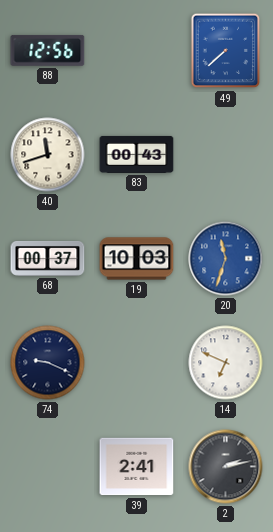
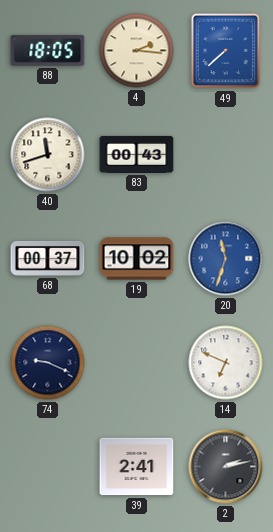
88: 12:56 -> 18:05
4: none -> 2:16
19: 10:03 -> 10:02
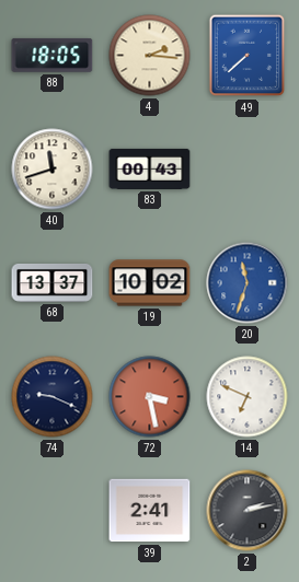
68: 00:37 -> 13:37
72: none -> 3:28
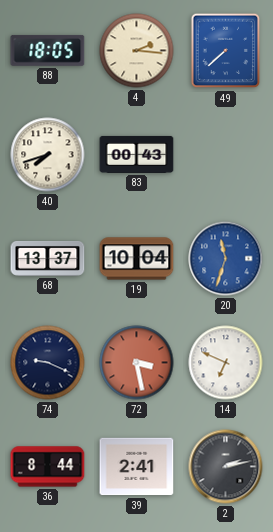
40: 11:42 -> 7:42
19: 10:02 -> 10:04
36: none -> 8:44
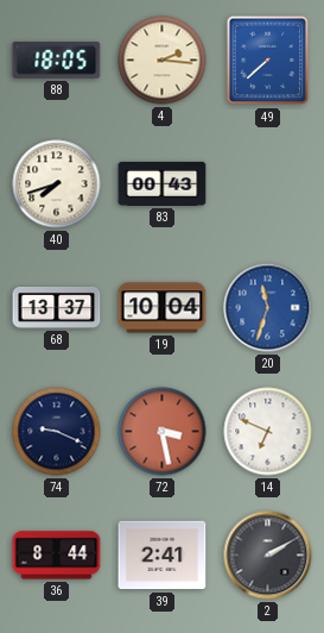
2: 2:13 -> 2:10
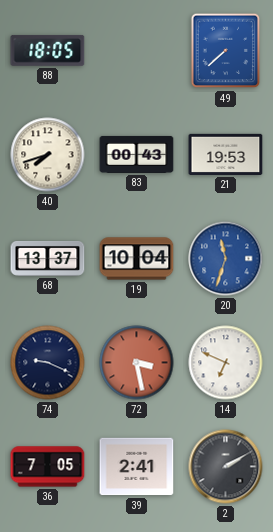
4: 2:16 -> none
21: none -> 19:53
36: 8:44 -> 7:05
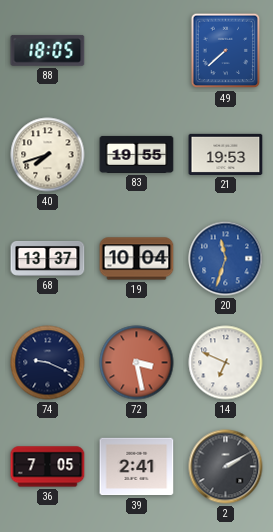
83: 00:43 -> 19:55
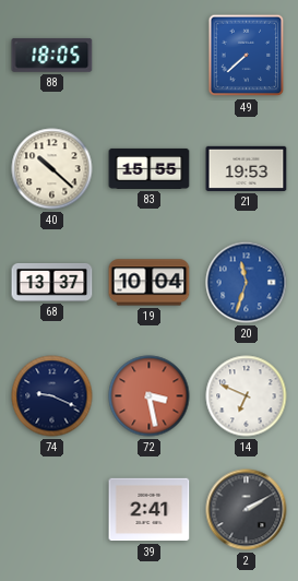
40: 7:42 -> 10:22
83: 19:55 -> 15:55
36: 7:05 -> none
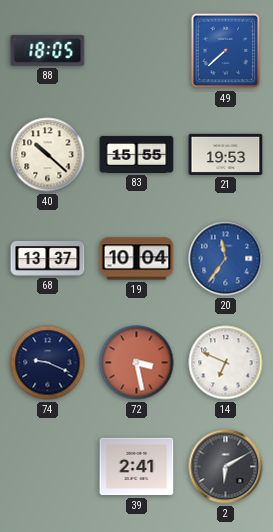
20: 11:33 -> 11:36
2: 2:10 -> 6:10
